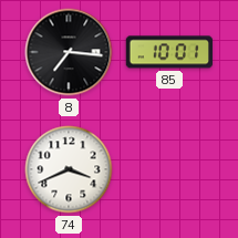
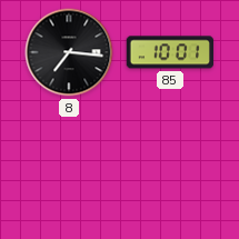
74: 3:41 -> none
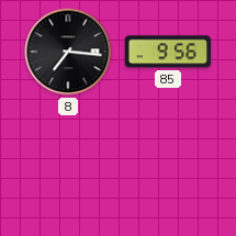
85: 10:01 -> 9:56
